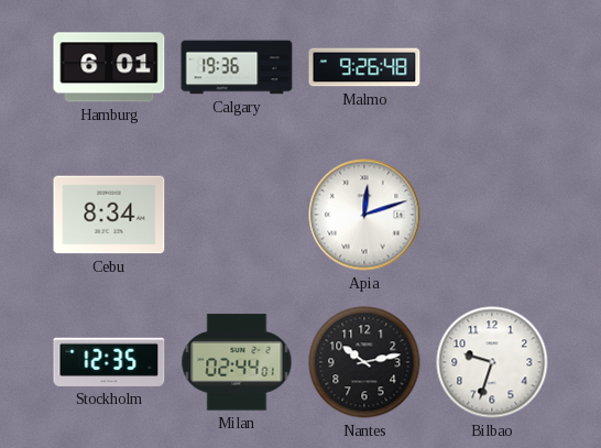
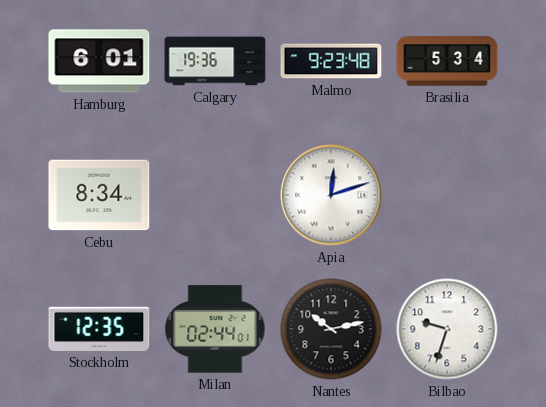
Malmo: 9:26 -> 9:23
Brasilia: none -> 5:34
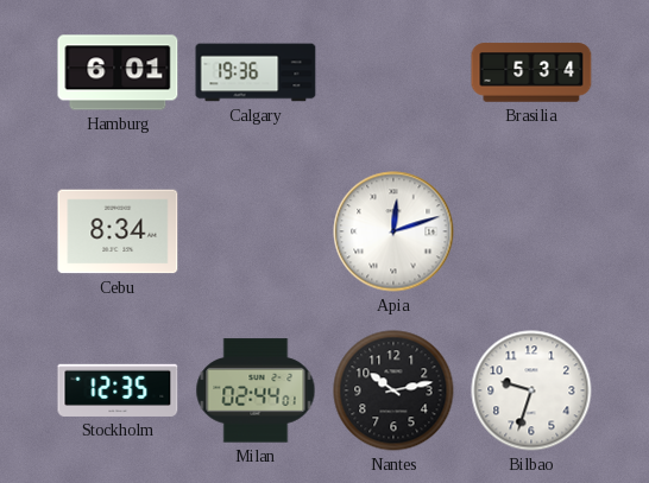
Malmo: 9:23 -> none
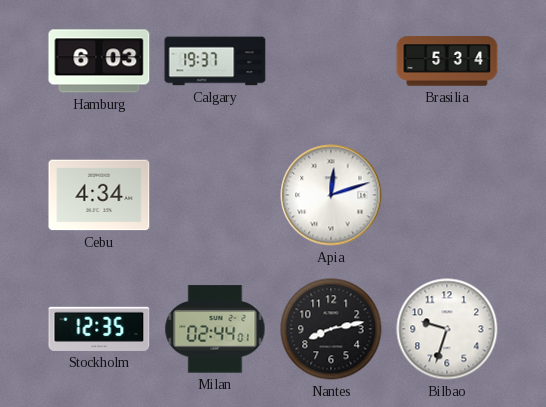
Hamburg: 6:01 -> 6:03
Calgary: 19:36 -> 19:37
Cebu: 8:34 -> 4:34
Nantes: 10:13 -> 8:13
